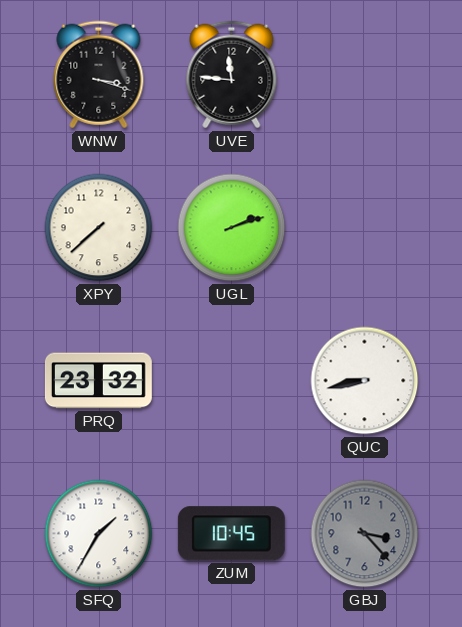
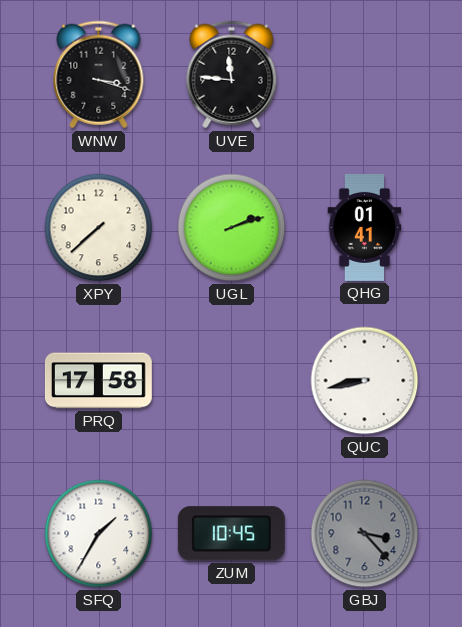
QHG: none -> 01:41
PRQ: 23:32 -> 17:58
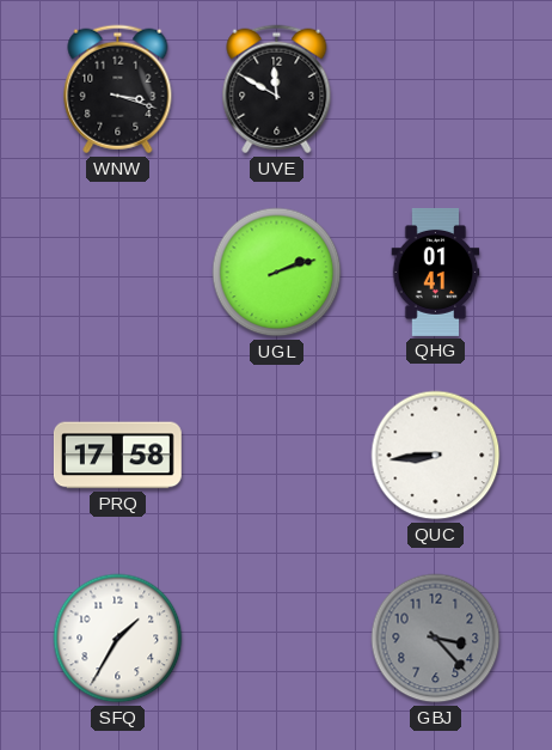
UVE: 11:46 -> 11:50
XPY: 7:38 -> none
QUC: 8:43 -> 8:44
ZUM: 10:45 -> none
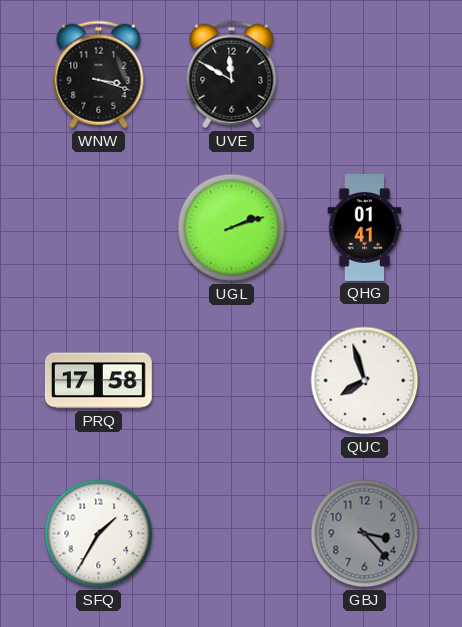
QUC: 8:44 -> 7:57
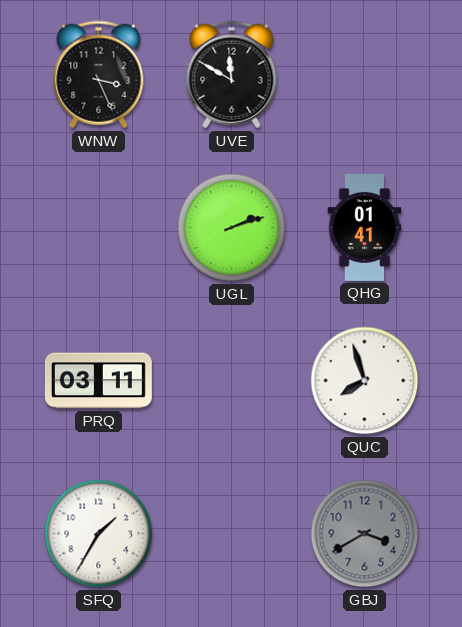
WNW: 3:18 -> 3:26
PRQ: 17:58 -> 03:11
GBJ: 3:23 -> 3:40
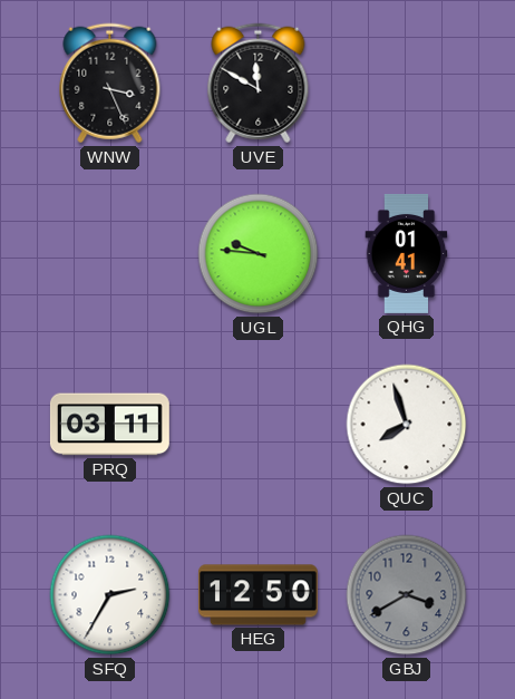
UGL: 2:12 -> 9:46
SFQ: 1:35 -> 2:35
HEG: none -> 12:50
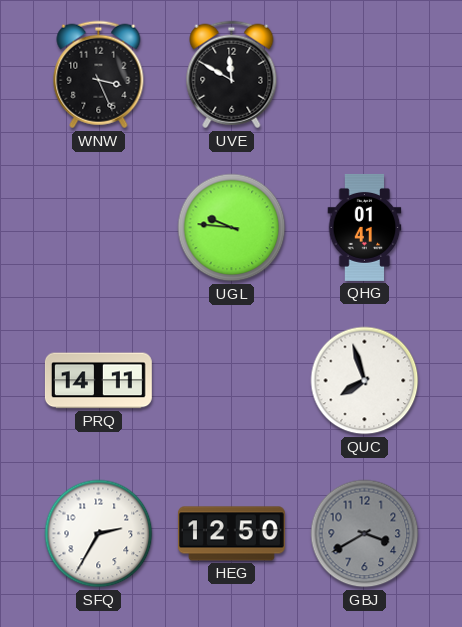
PRQ: 03:11 -> 14:11
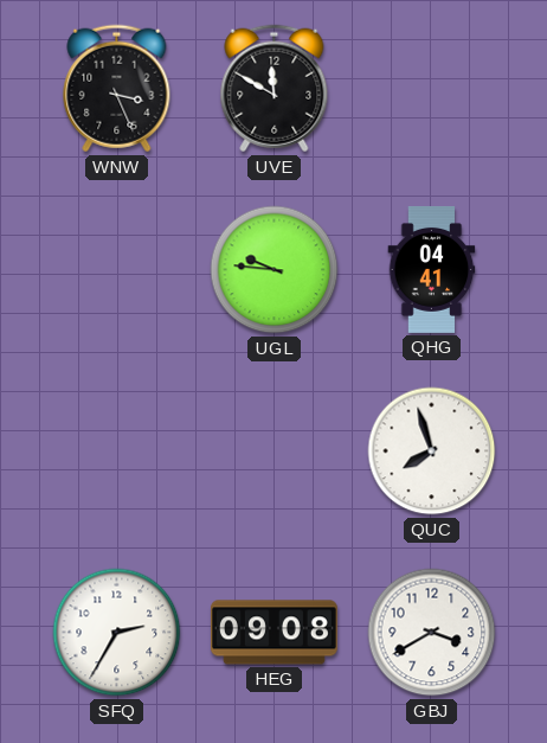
QHG: 01:41 -> 04:41
PRQ: 14:11 -> none
HEG: 12:50 -> 09:08
GBJ dial: grey -> white
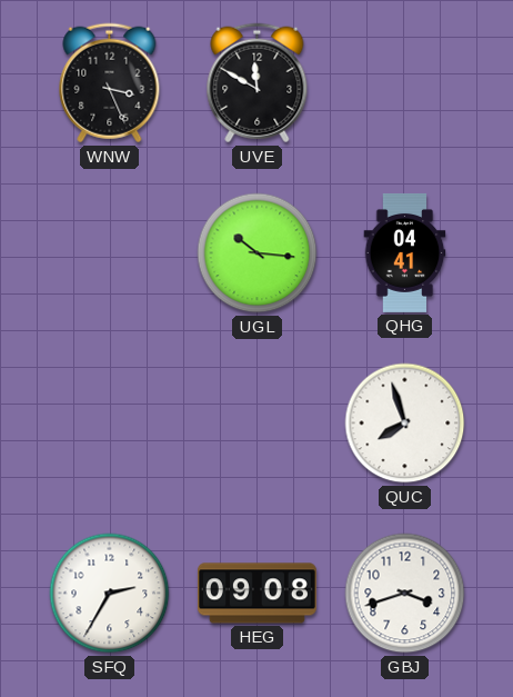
UGL: 9:46 -> 10:16
GBJ: 3:40 -> 3:42
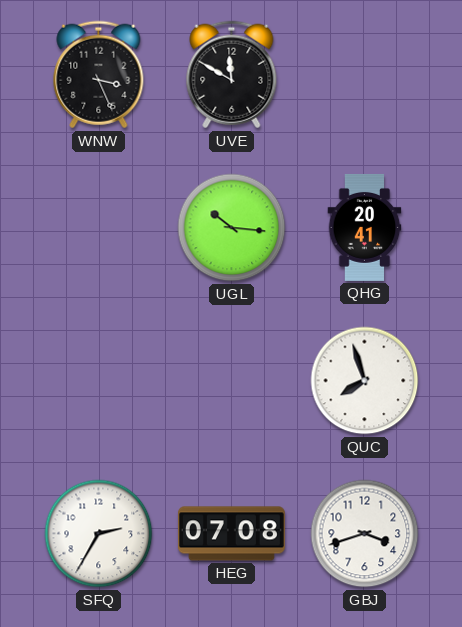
QHG: 04:41 -> 20:41
HEG: 09:08 -> 07:08
